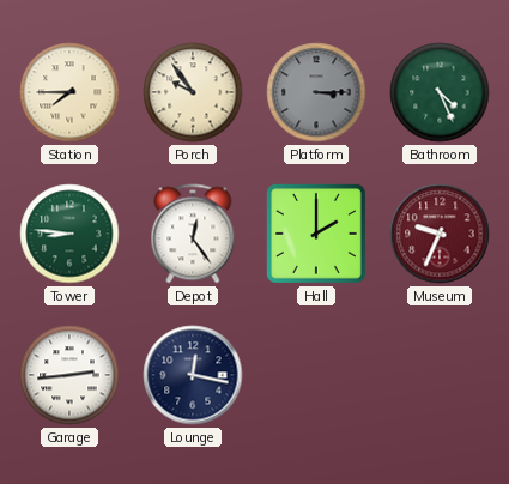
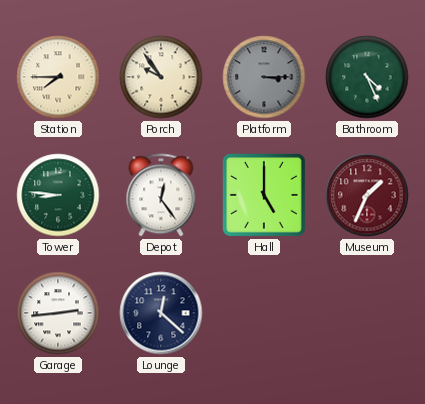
Hall: 2:00 -> 5:00
Museum: 9:34 -> 1:34
Lounge: 12:17 -> 12:22
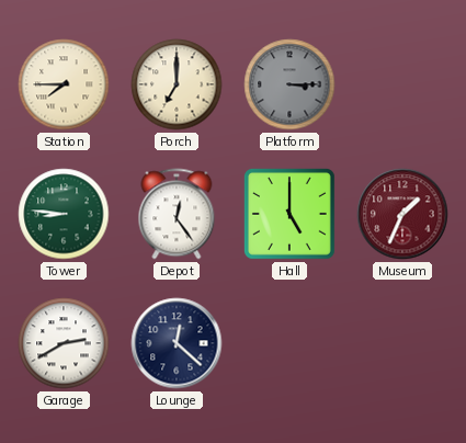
Porch: 9:54 -> 7:00
Bathroom: 4:26 -> none
Garage: 2:44 -> 2:40
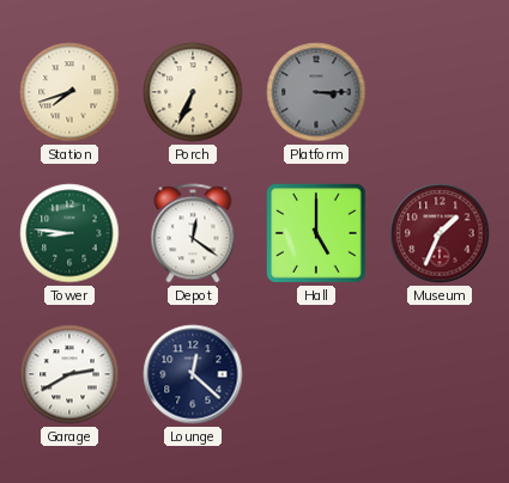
Station: 7:45 -> 7:42
Porch: 7:00 -> 6:34
Depot: 12:24 -> 12:21
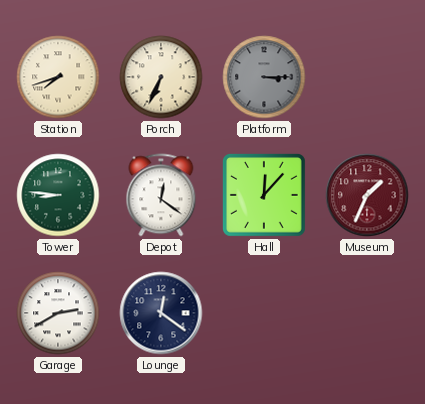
Hall: 5:00 -> 12:07
Lounge: 12:22 -> 12:21
